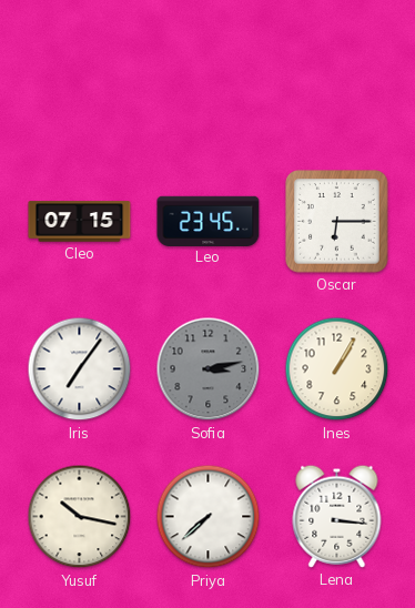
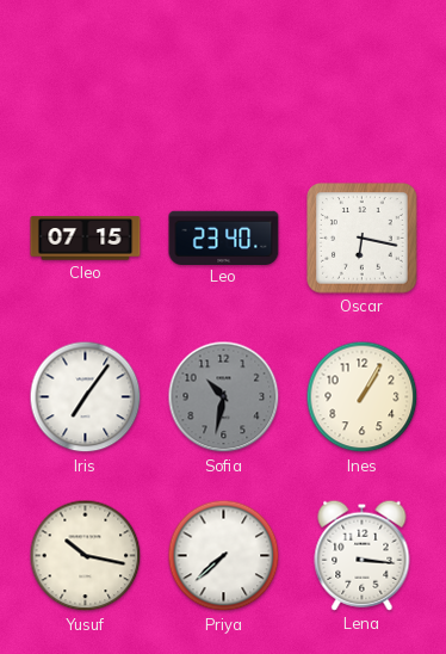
Leo: 23:45 -> 23:40
Oscar: 6:15 -> 6:17
Sofia: 3:13 -> 10:32
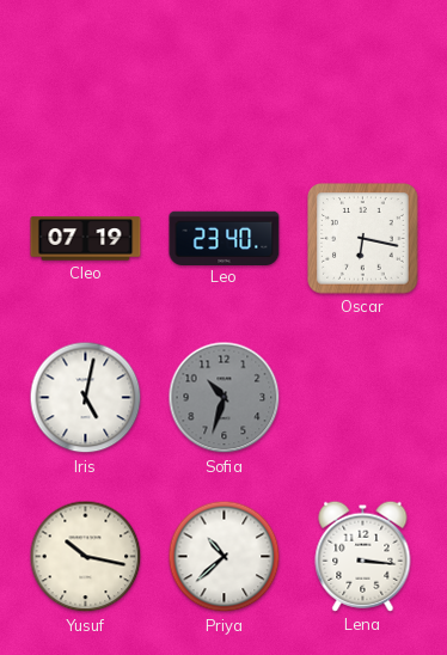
Cleo: 07:15 -> 07:19
Iris: 7:06 -> 5:02
Sofia: 10:32 -> 10:33
Ines: 1:05 -> none
Priya: 7:38 -> 10:38
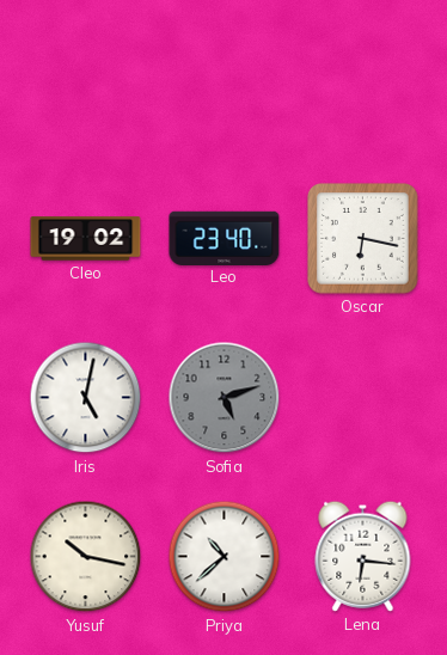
Cleo: 07:19 -> 19:02
Sofia: 10:33 -> 5:12
Lena: 3:16 -> 6:16
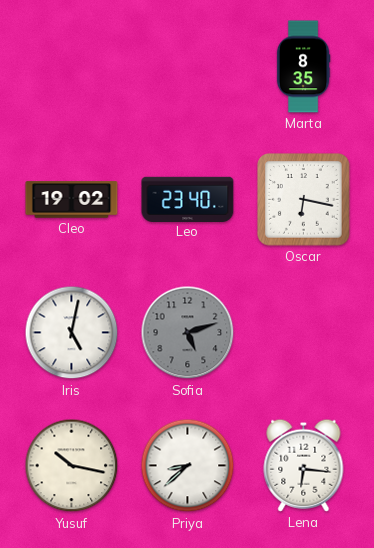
Marta: none -> 8:35
Priya: 10:38 -> 8:38
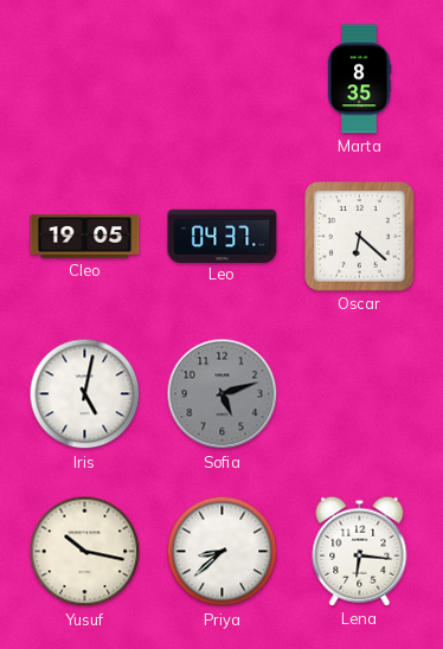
Cleo: 19:02 -> 19:05
Leo: 23:40 -> 04:37
Oscar: 6:17 -> 6:22
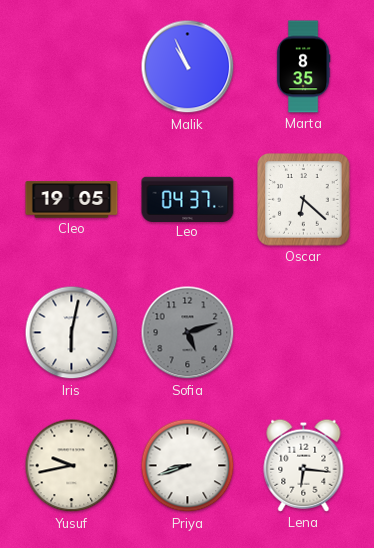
Malik: none -> 10:56
Iris: 5:02 -> 6:02
Yusuf: 10:17 -> 9:43
Priya: 8:38 -> 8:42
